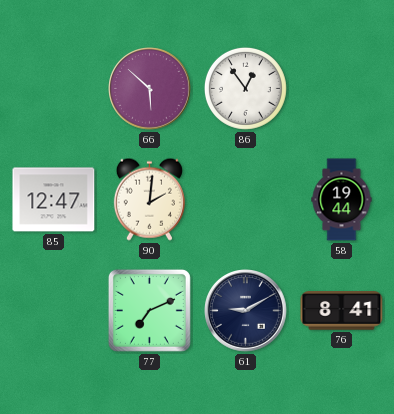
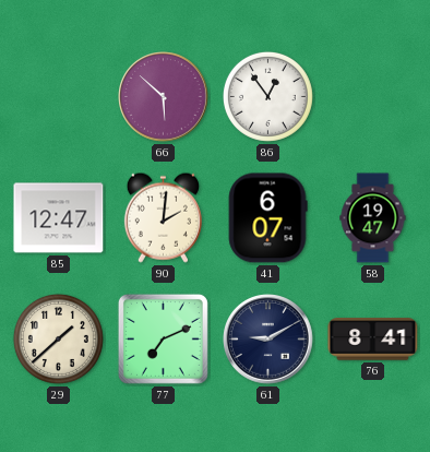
41: none -> 6:07
58: 19:44 -> 19:47
29: none -> 1:38
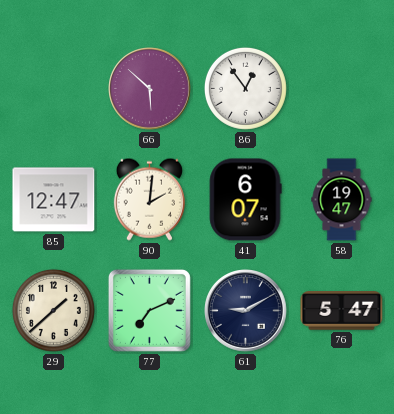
76: 8:41 -> 5:47
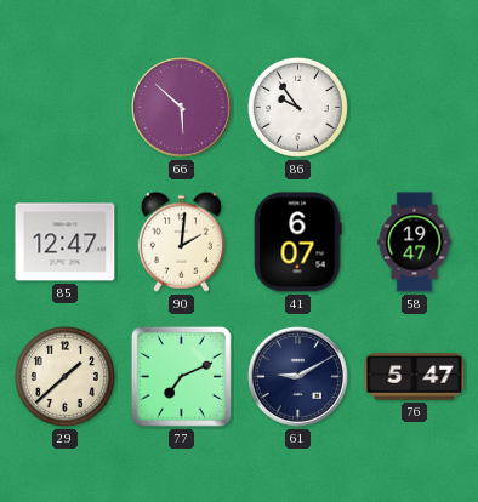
86: 12:54 -> 9:54
